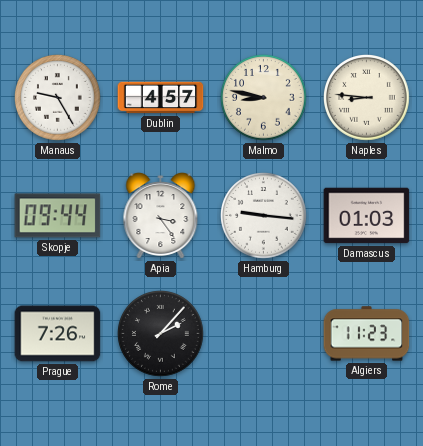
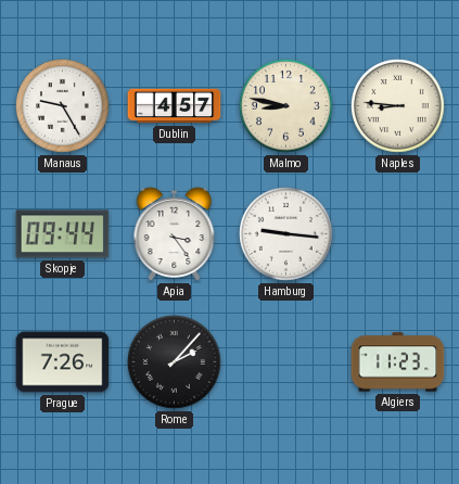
Damascus: 01:03 -> none
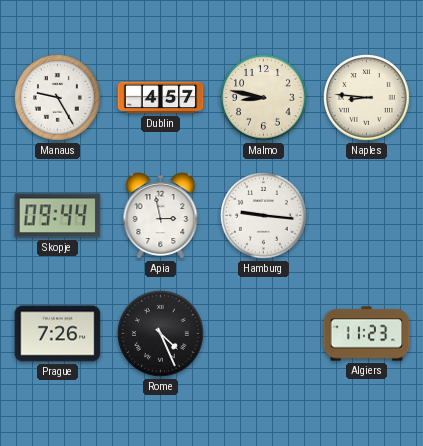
Apia: 3:24 -> 2:58
Rome: 2:07 -> 4:26
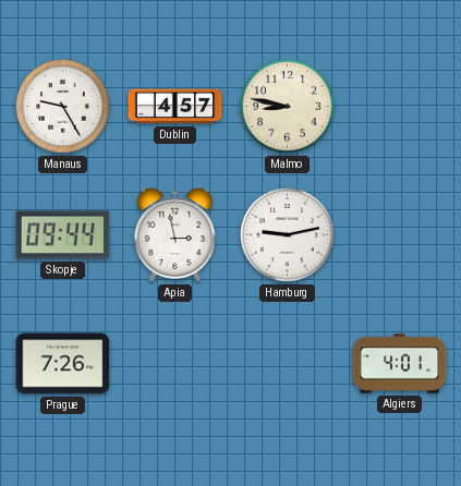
Naples: 8:46 -> none
Hamburg: 9:16 -> 9:13
Rome: 4:26 -> none
Algiers: 11:23 -> 4:01
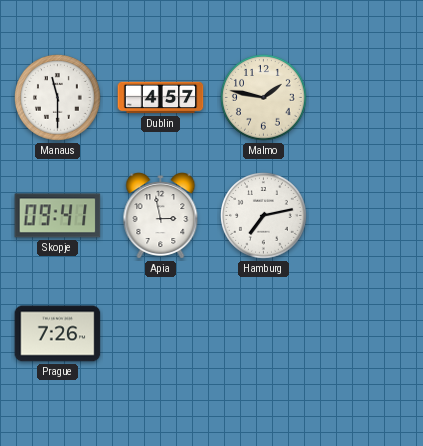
Manaus: 9:25 -> 11:30
Malmo: 8:47 -> 1:47
Skopje: 09:44 -> 09:41
Hamburg: 9:13 -> 7:13
Algiers: 4:01 -> none
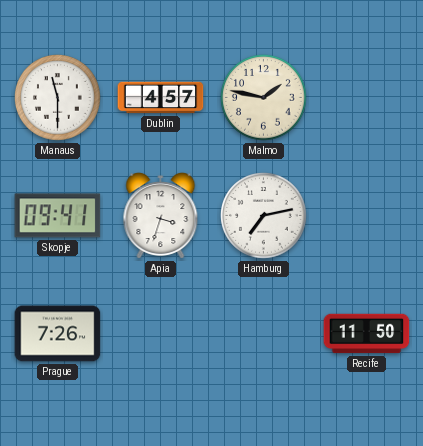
Apia: 2:58 -> 3:33
Recife: none -> 11:50
